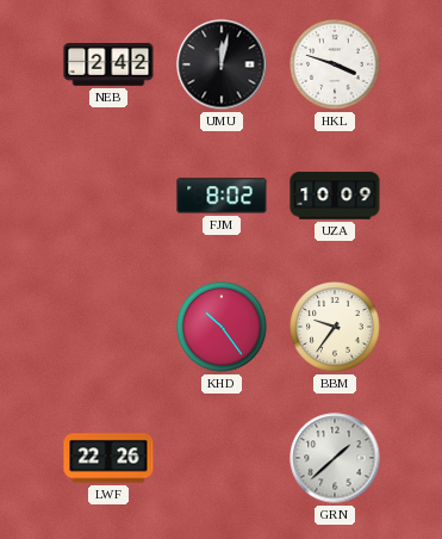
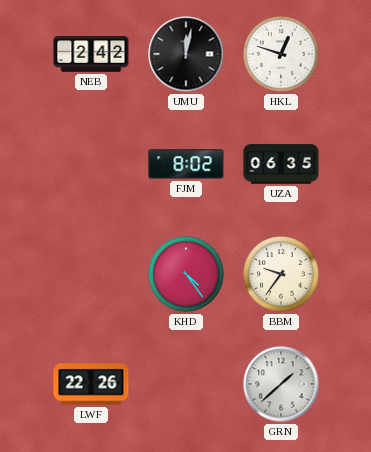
HKL: 3:48 -> 12:48
UZA: 10:09 -> 06:35
KHD: 10:24 -> 4:24
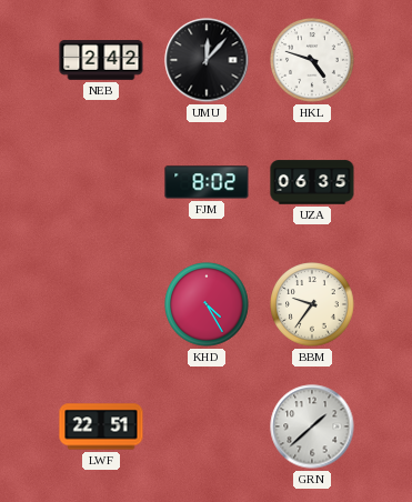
UMU: 12:02 -> 12:07
HKL: 12:48 -> 4:48
KHD: 4:24 -> 4:25
LWF: 22:26 -> 22:51
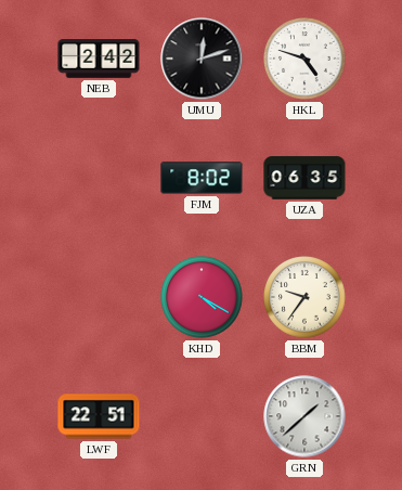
UMU: 12:07 -> 12:12
KHD: 4:25 -> 4:20
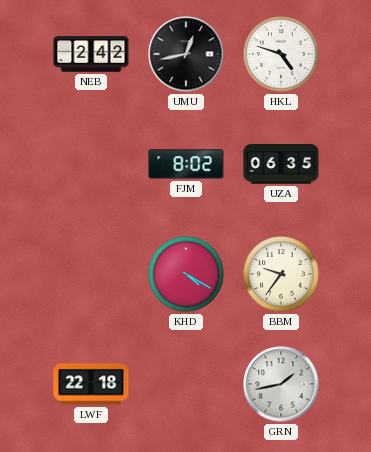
UMU: 12:12 -> 12:43
LWF: 22:51 -> 22:18
GRN: 1:38 -> 1:43
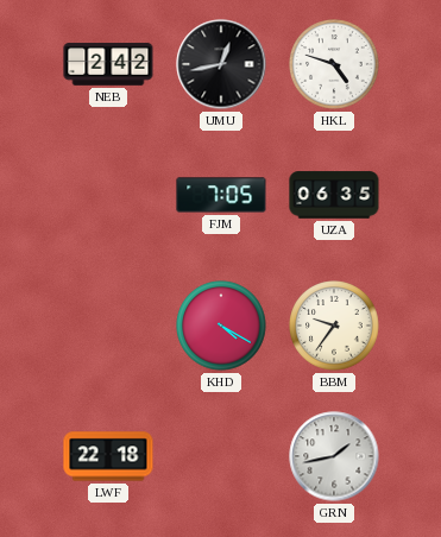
FJM: 8:02 -> 7:05
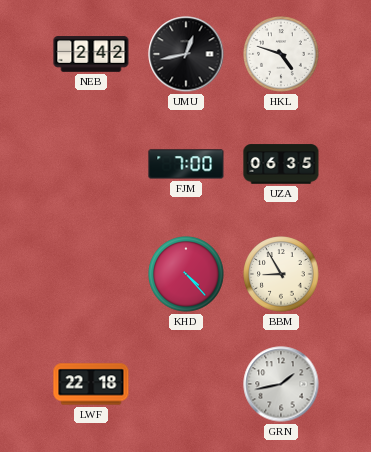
FJM: 7:05 -> 7:00
KHD: 4:20 -> 4:23
BBM: 9:36 -> 8:55
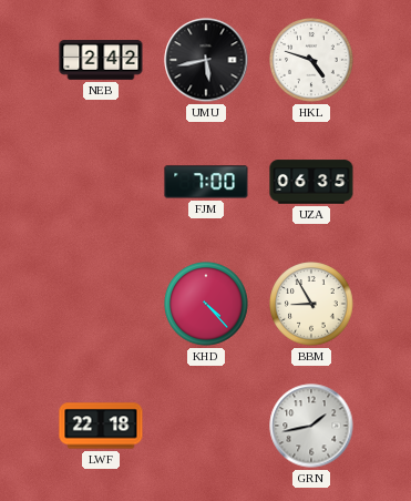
UMU: 12:43 -> 5:43
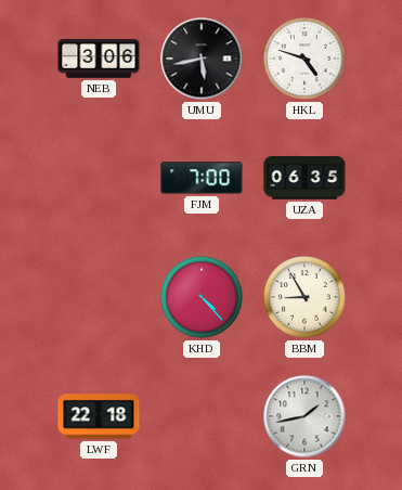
NEB: 2:42 -> 3:06
